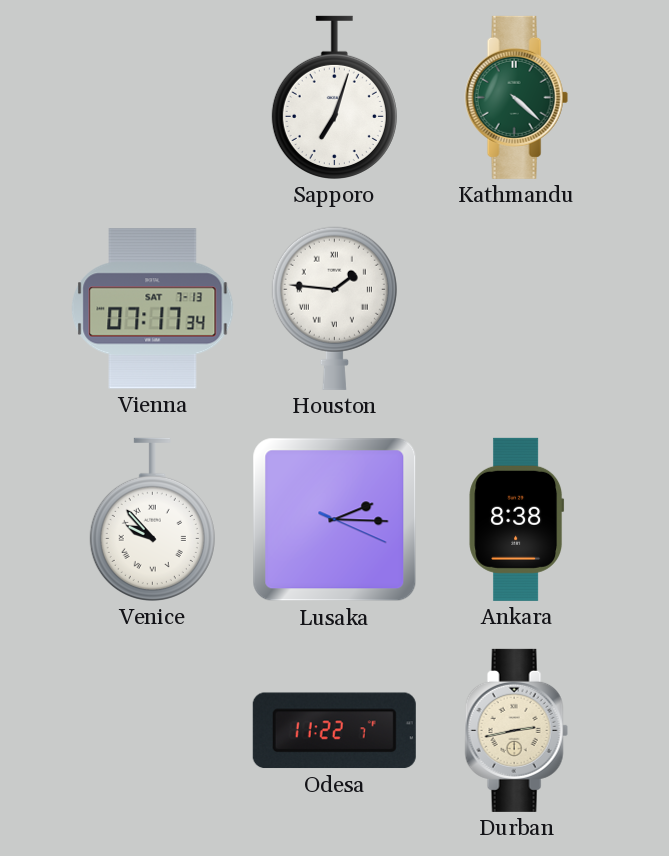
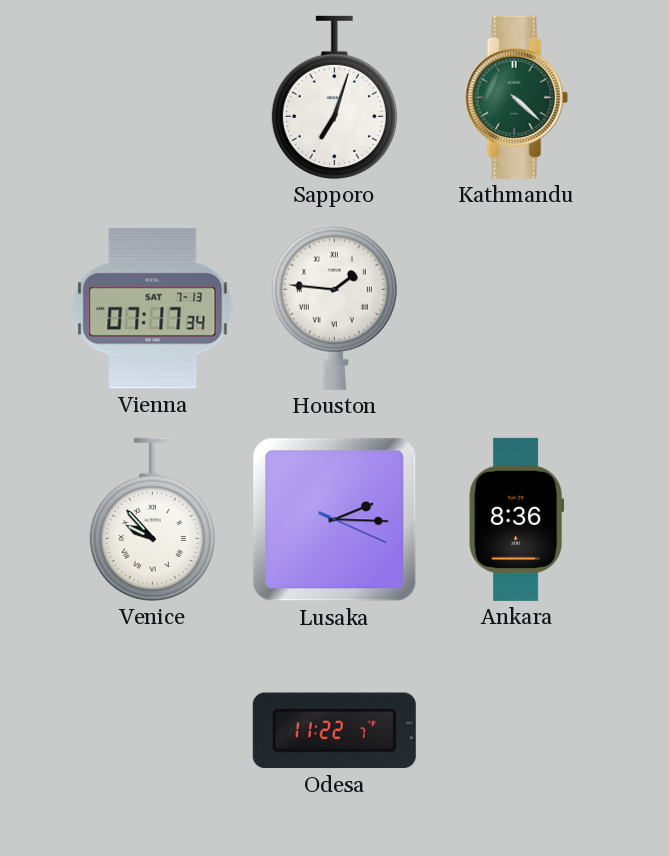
Ankara: 8:38 -> 8:36
Durban: 2:43 -> none
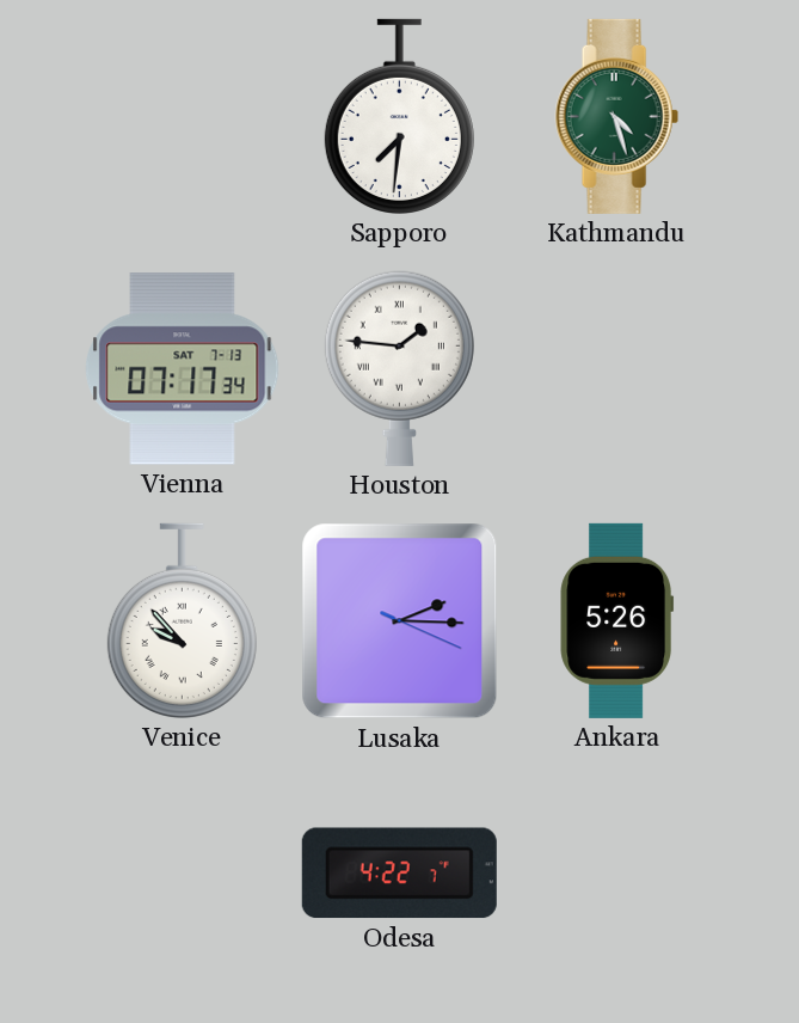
Sapporo: 7:03 -> 7:31
Kathmandu: 4:22 -> 4:27
Ankara: 8:36 -> 5:26
Odesa: 11:22 -> 4:22
